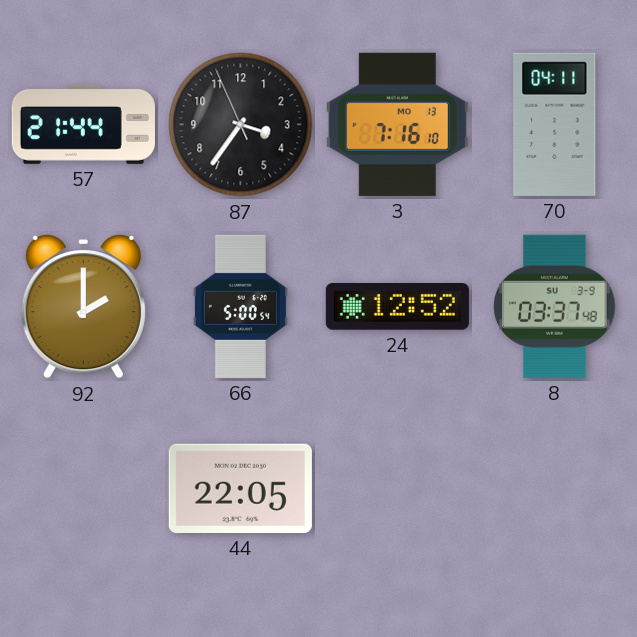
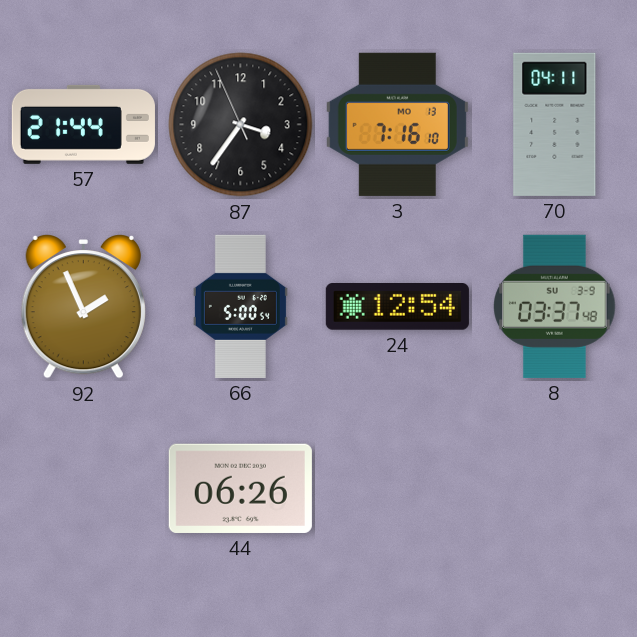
92: 2:00 -> 1:56
24: 12:52 -> 12:54
44: 22:05 -> 06:26
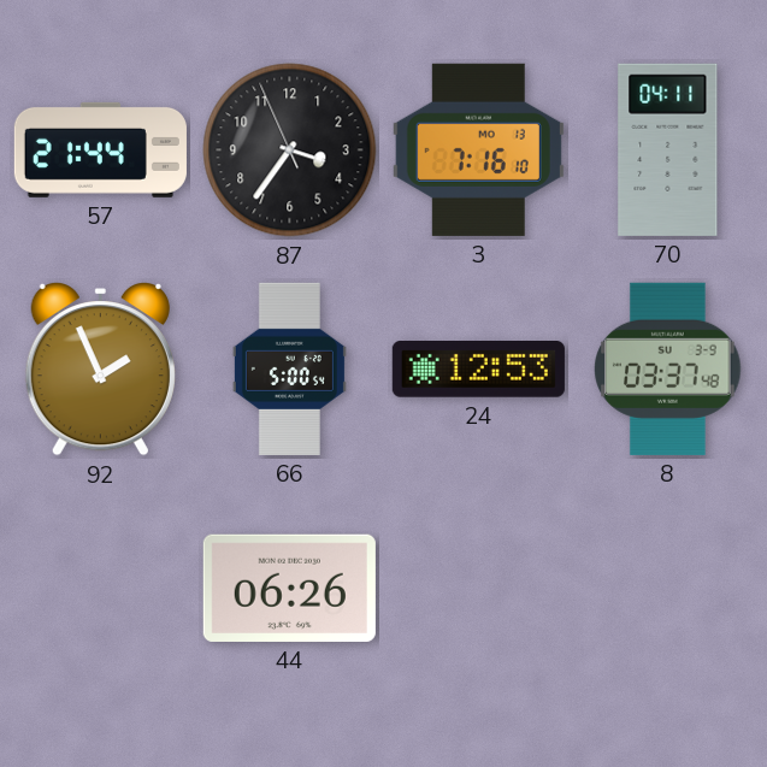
24: 12:54 -> 12:53
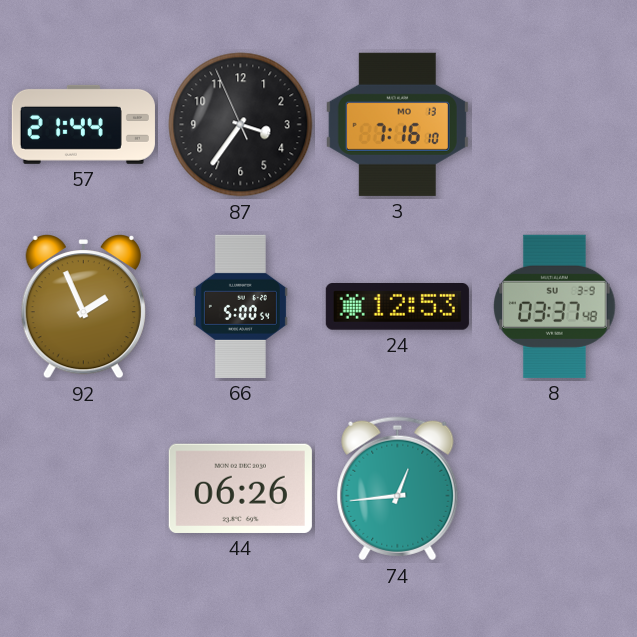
70: 04:11 -> none
74: none -> 12:44
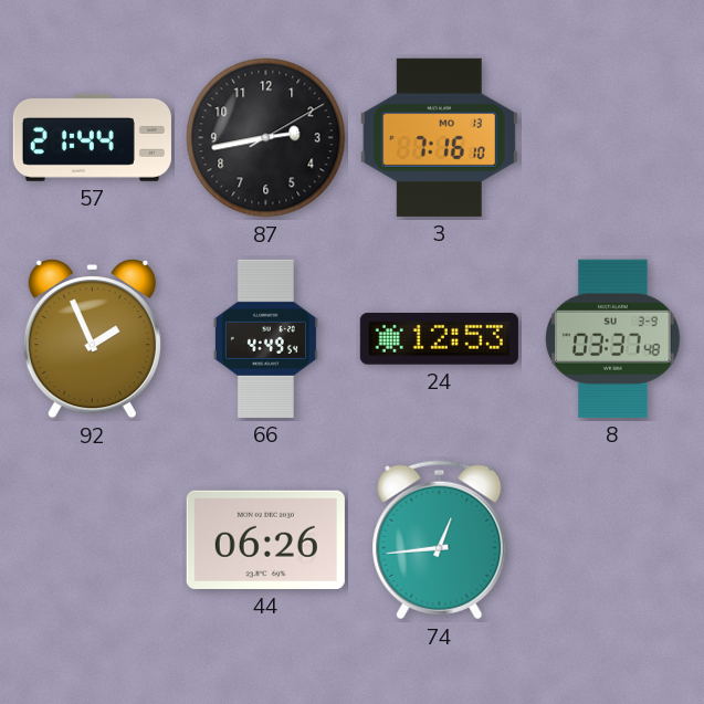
87: 3:35 -> 2:43
66: 5:00 -> 4:49
